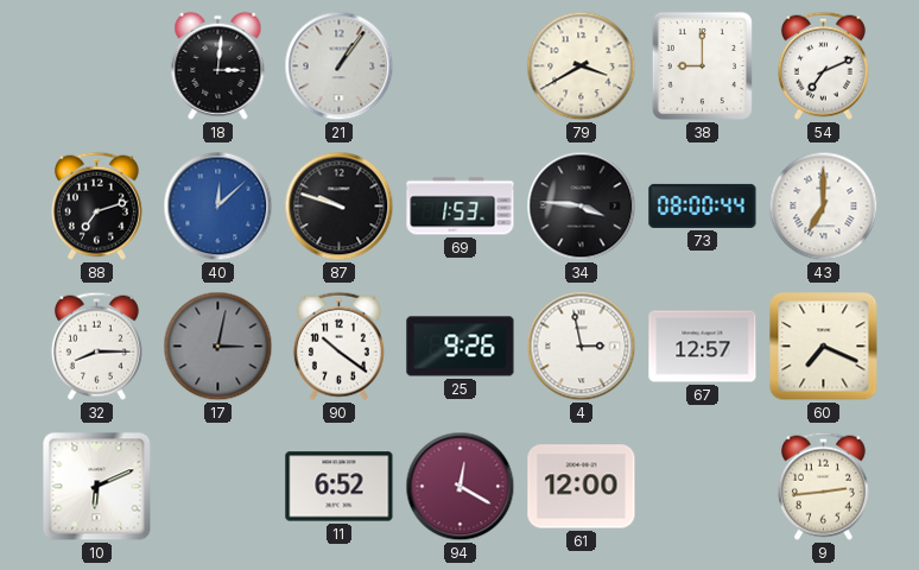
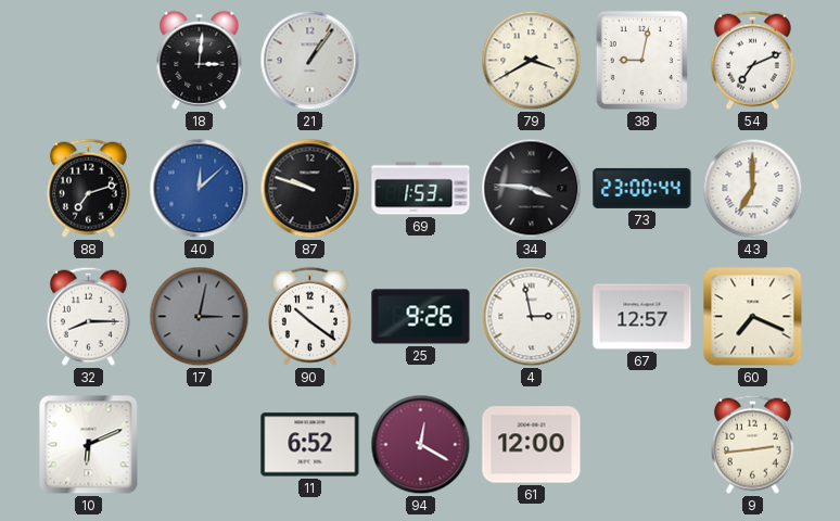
38: 9:00 -> 9:02
73: 08:00 -> 23:00
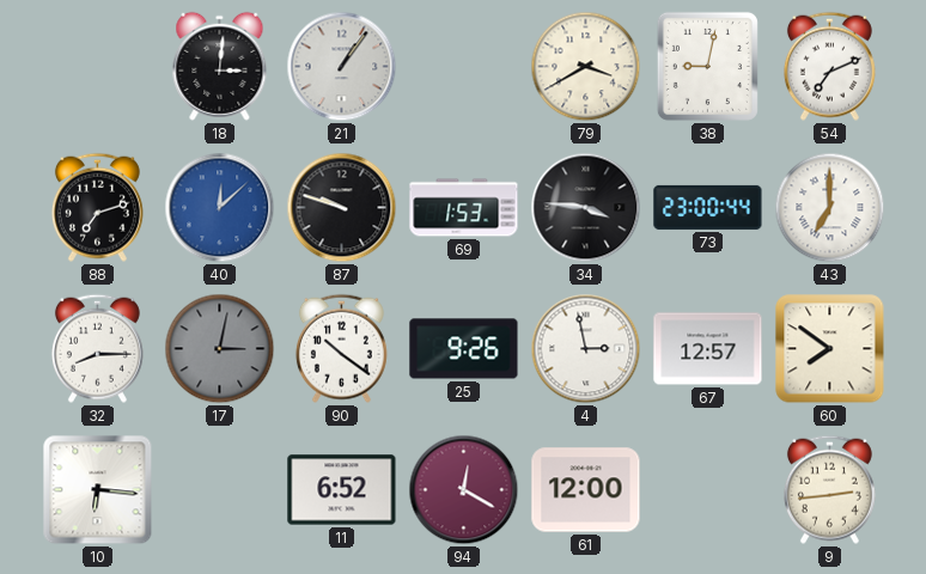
60: 7:19 -> 7:51
10: 6:11 -> 6:16
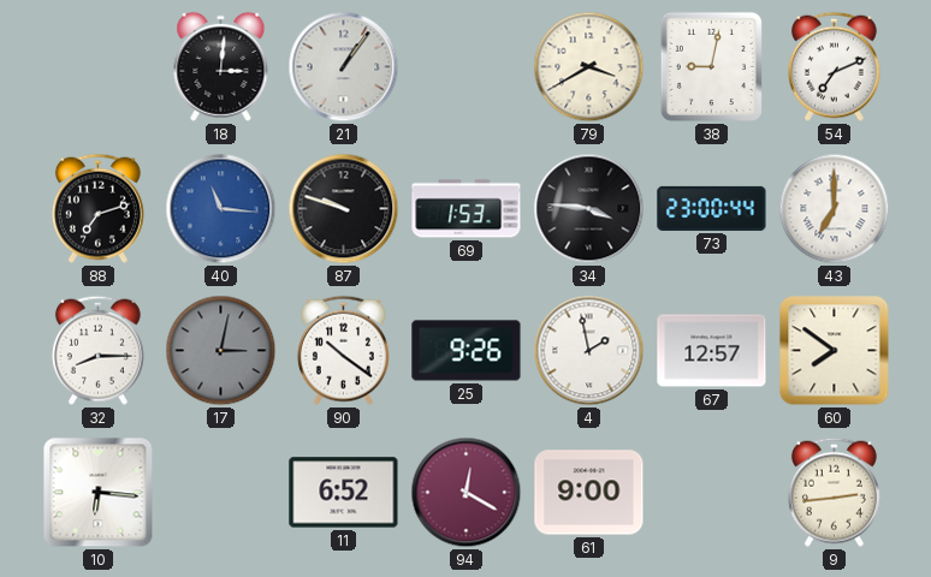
40: 12:08 -> 11:16
4: 2:58 -> 1:58
61: 12:00 -> 9:00
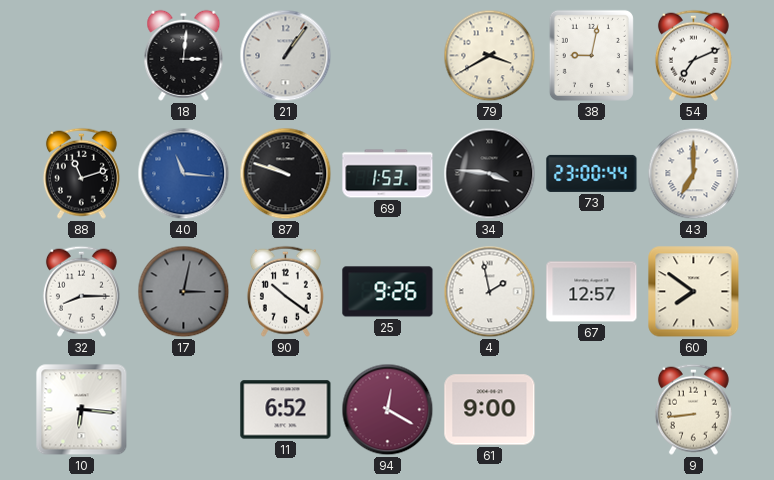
88: 7:12 -> 11:12
9: 2:44 -> 8:44
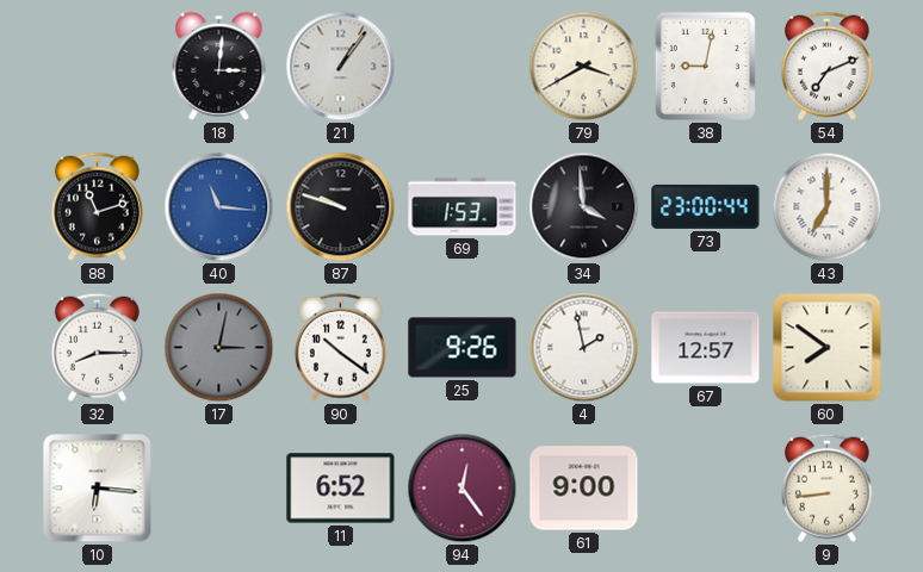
34: 3:46 -> 3:59
94: 12:20 -> 12:24
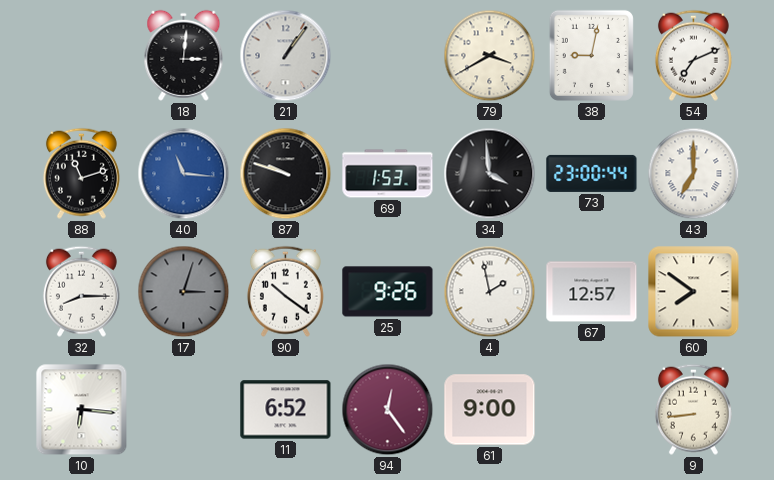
17: 3:02 -> 3:03
